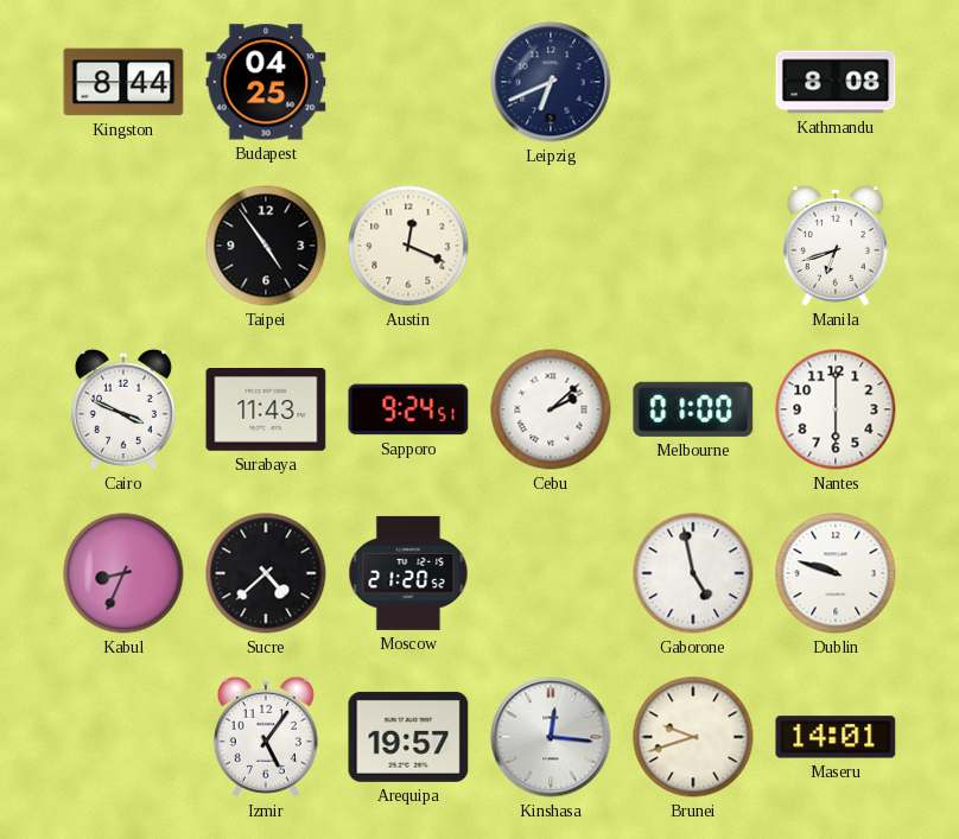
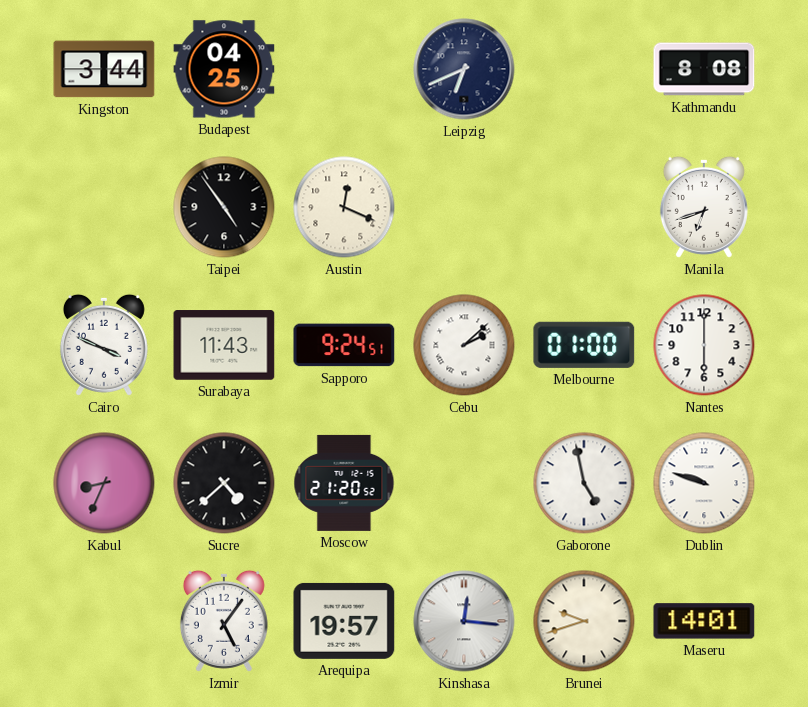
Kingston: 8:44 -> 3:44
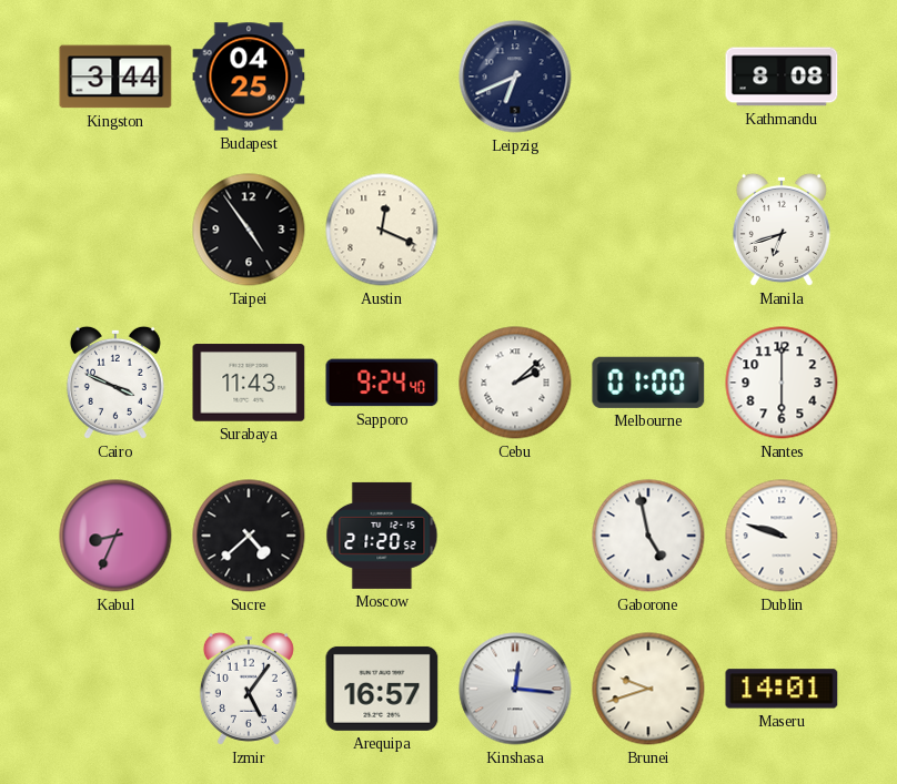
Sapporo: 9:24:51 -> 9:24:40
Arequipa: 19:57 -> 16:57
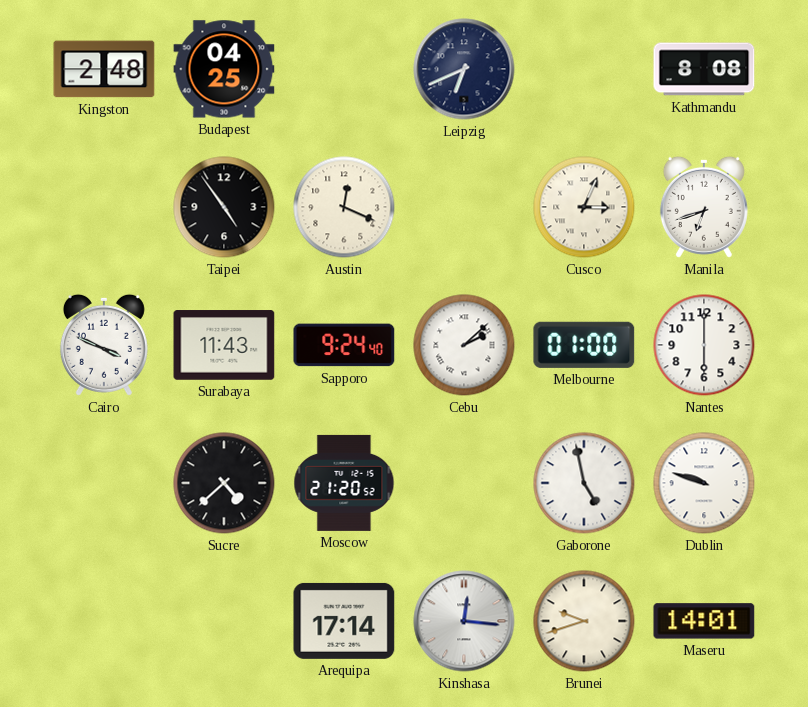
Kingston: 3:44 -> 2:48
Cusco: none -> 3:04
Kabul: 8:34 -> none
Izmir: 5:06 -> none
Arequipa: 16:57 -> 17:14
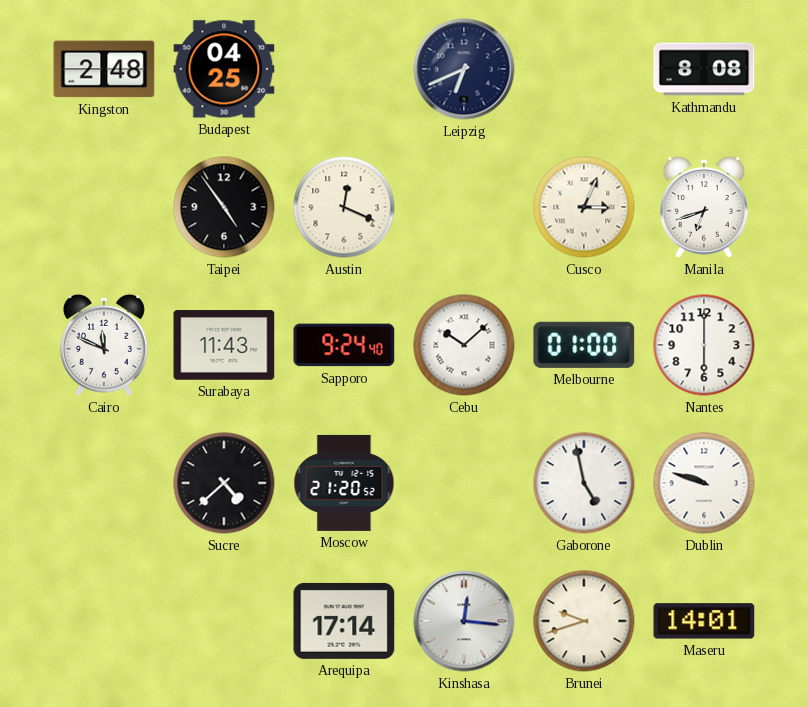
Cairo: 3:49 -> 11:49
Cebu: 2:08 -> 10:08
